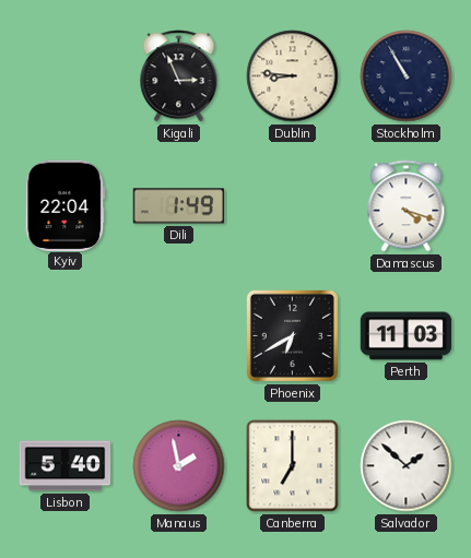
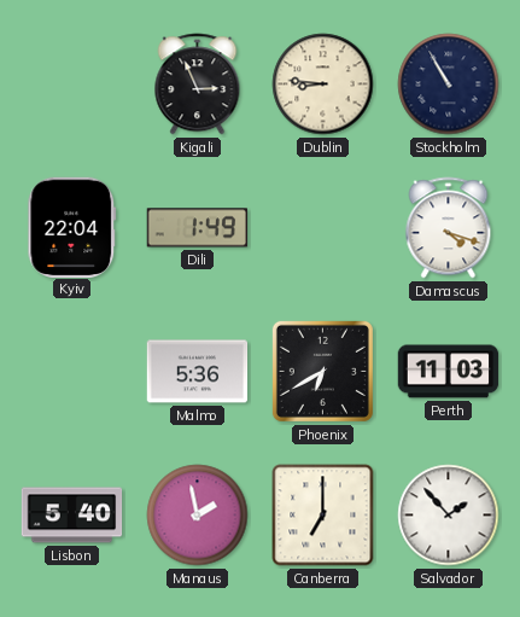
Malmo: none -> 5:36
Salvador: 1:52 -> 1:53
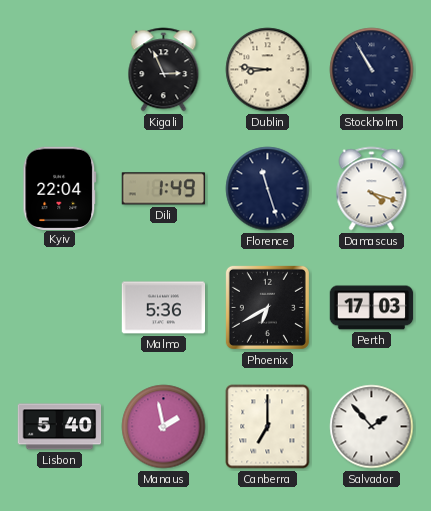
Florence: none -> 11:27
Perth: 11:03 -> 17:03
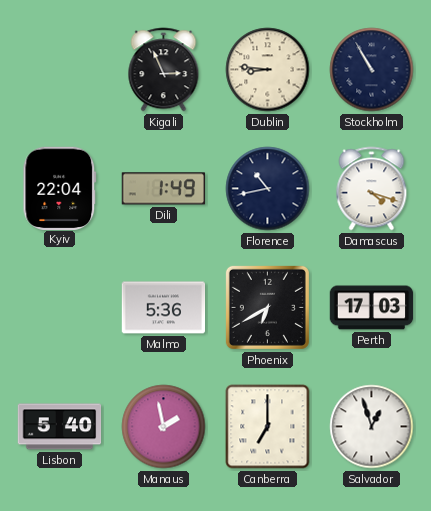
Florence: 11:27 -> 10:43
Salvador: 1:53 -> 12:57
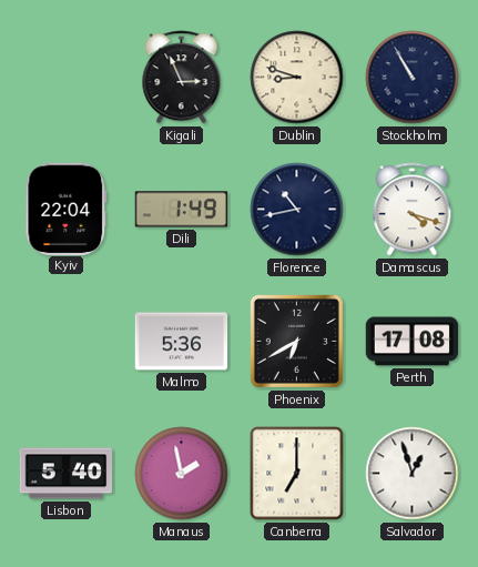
Dublin: 8:46 -> 8:48
Perth: 17:03 -> 17:08
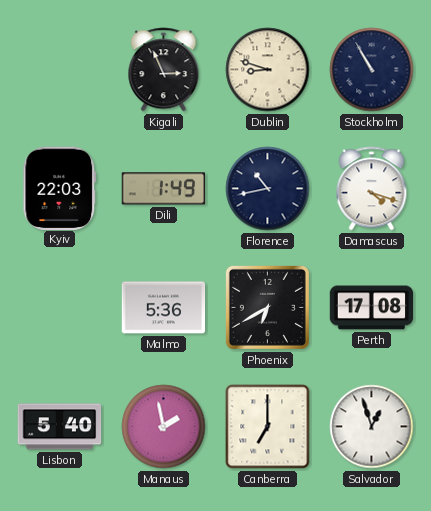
Kyiv: 22:04 -> 22:03
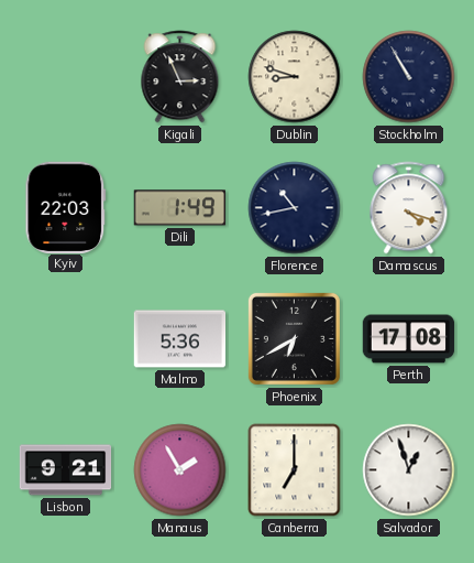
Lisbon: 5:40 -> 9:21
Manaus: 1:58 -> 1:55
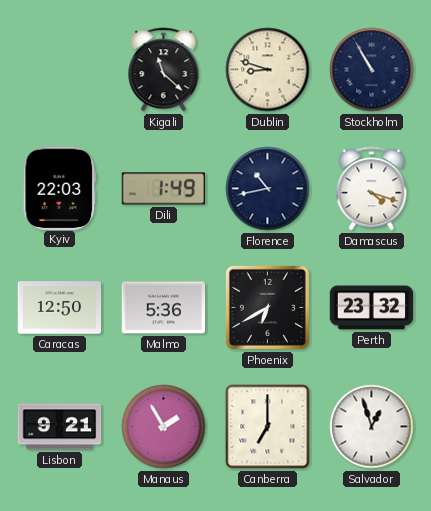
Kigali: 2:56 -> 11:22
Caracas: none -> 12:50
Perth: 17:08 -> 23:32
